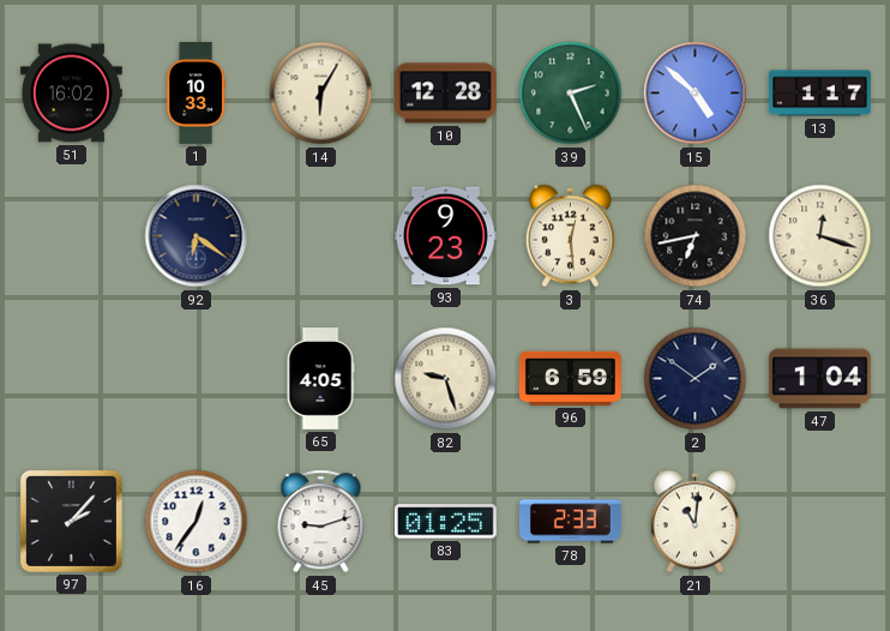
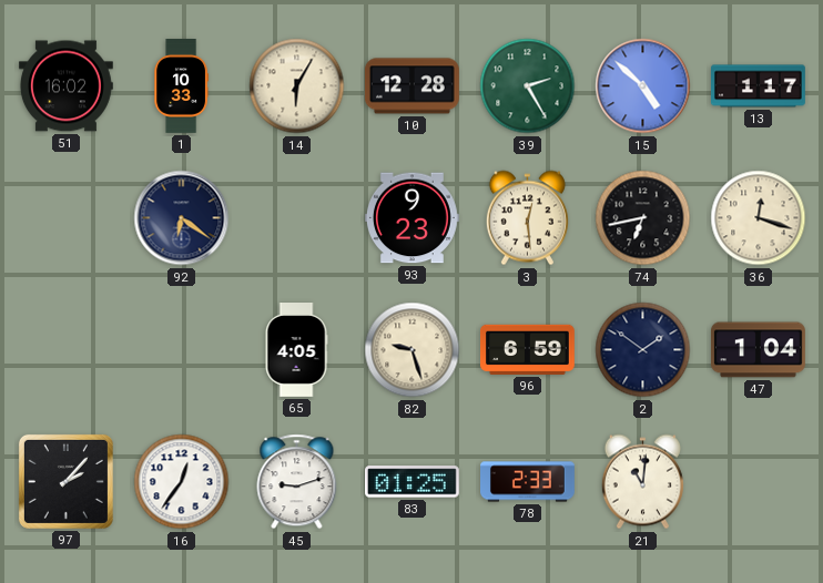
39: 2:26 -> 2:25
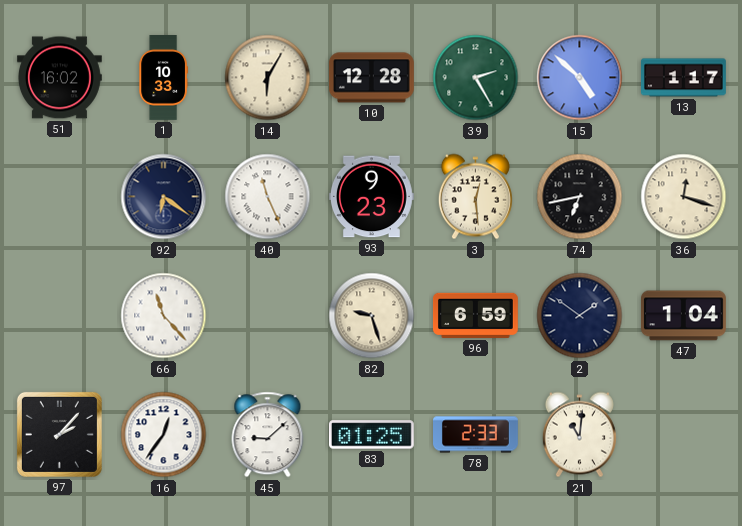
40: none -> 11:26
66: none -> 11:23
65: 4:05 -> none
45: 9:12 -> 9:08
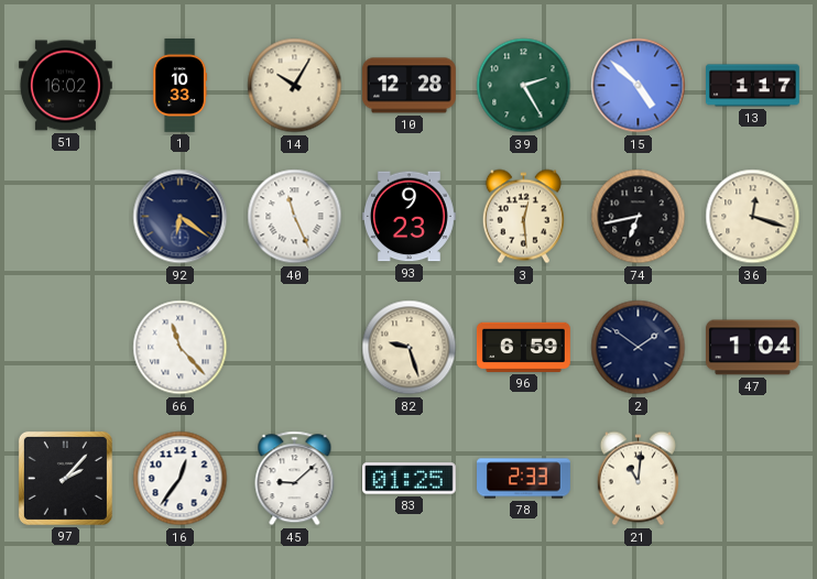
14: 6:05 -> 10:05
